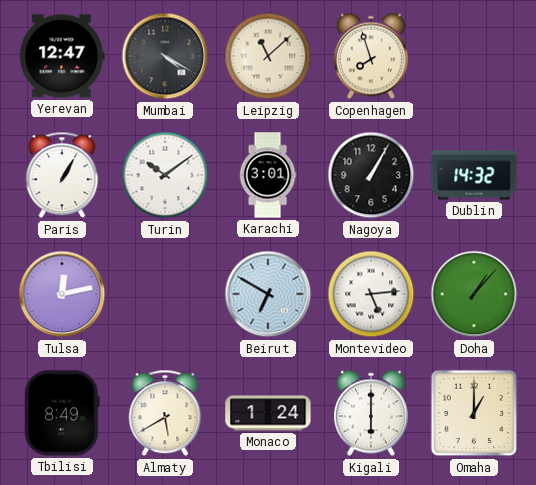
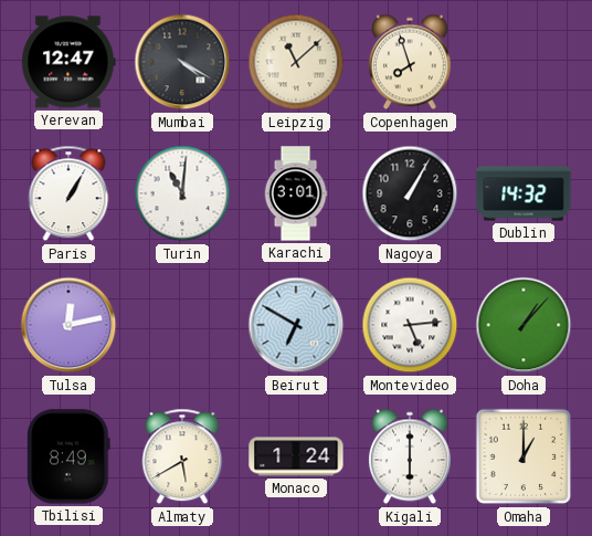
Turin: 10:09 -> 11:01
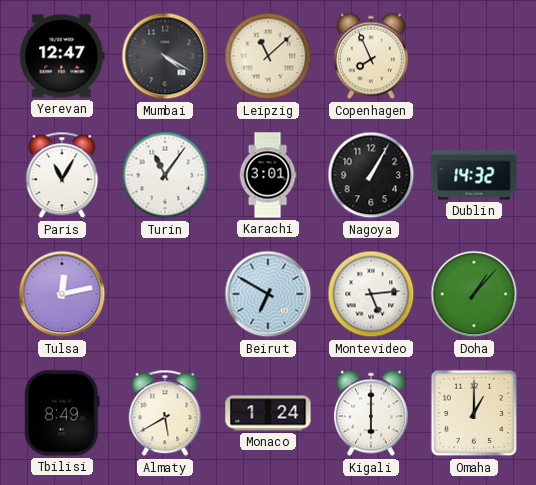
Copenhagen: 7:57 -> 7:56
Paris: 1:05 -> 11:05
Turin: 11:01 -> 11:06
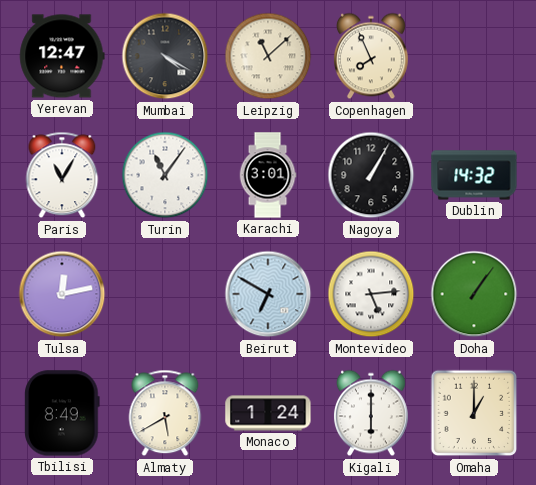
Doha: 1:07 -> 1:06
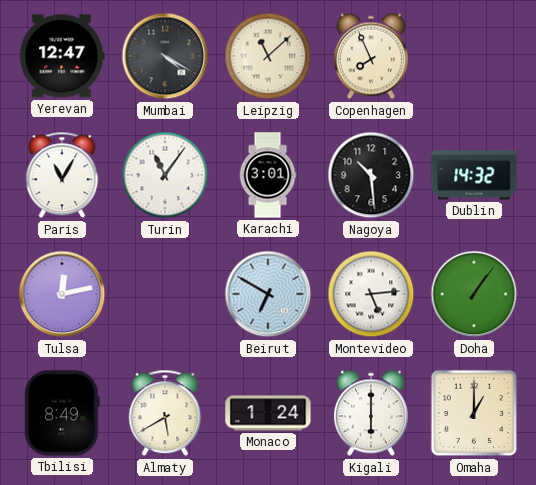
Nagoya: 1:05 -> 10:29
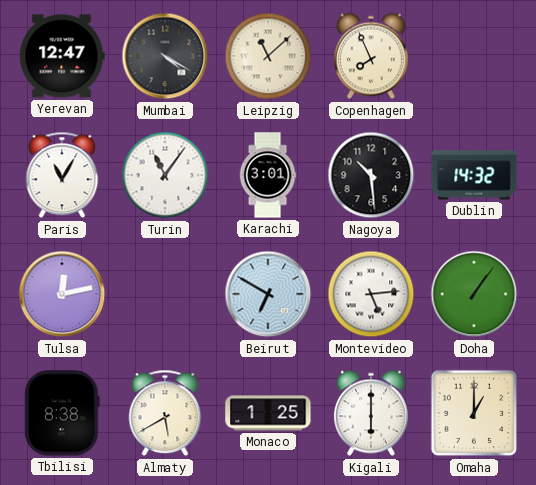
Tbilisi: 8:49 -> 8:38
Monaco: 1:24 -> 1:25
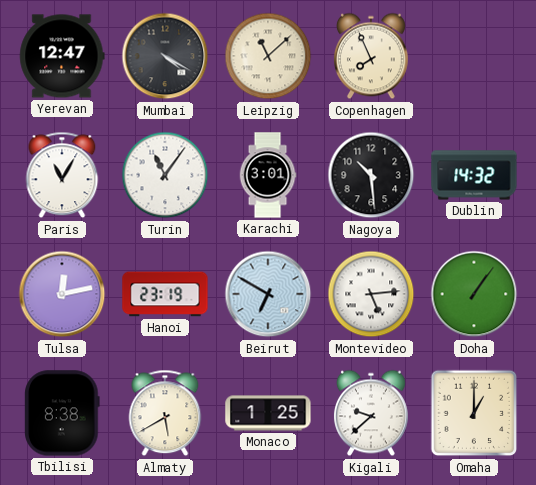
Hanoi: none -> 23:19
Kigali: 6:00 -> 9:38
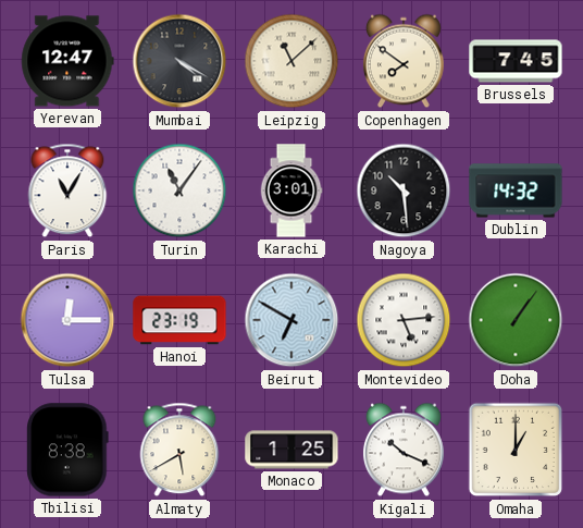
Copenhagen: 7:56 -> 7:51
Brussels: none -> 7:45
Tulsa: 12:13 -> 12:15
Kigali: 9:38 -> 10:19
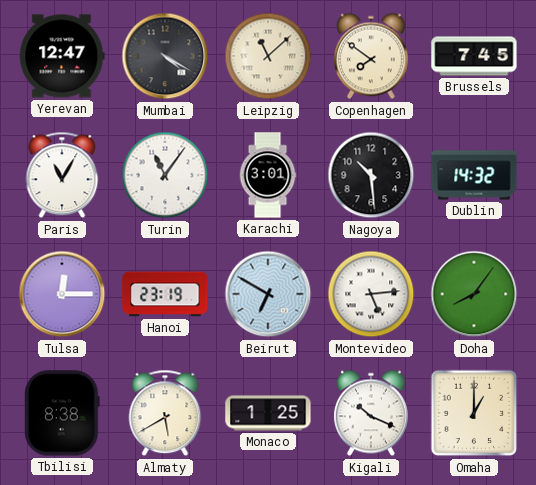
Doha: 1:06 -> 8:06
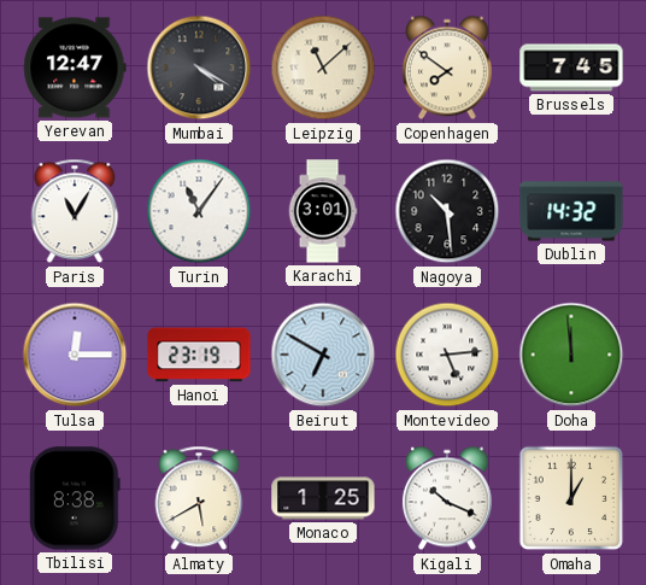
Doha: 8:06 -> 11:59
